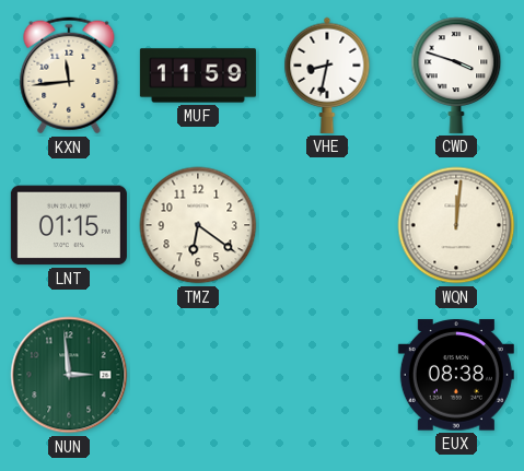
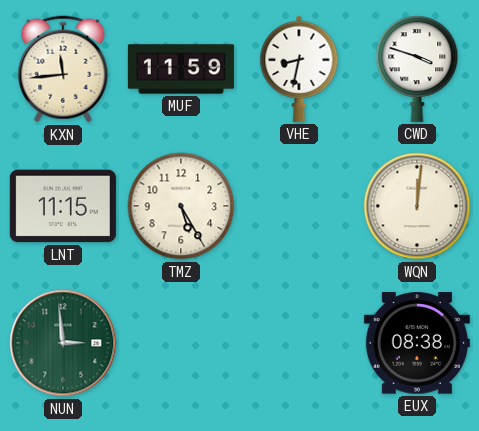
LNT: 01:15 -> 11:15
TMZ: 6:21 -> 5:25
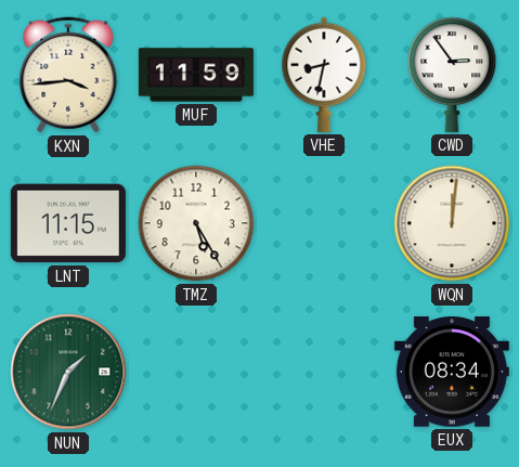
KXN: 11:44 -> 3:44
CWD: 3:48 -> 2:54
NUN: 2:59 -> 1:34
EUX: 08:38 -> 08:34
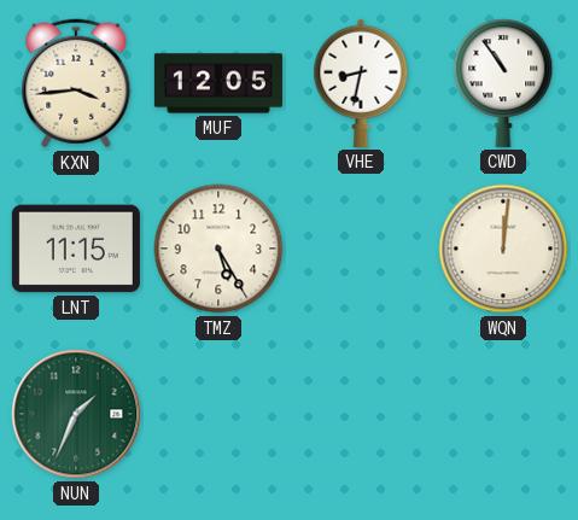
MUF: 11:59 -> 12:05
CWD: 2:54 -> 10:54
EUX: 08:34 -> none
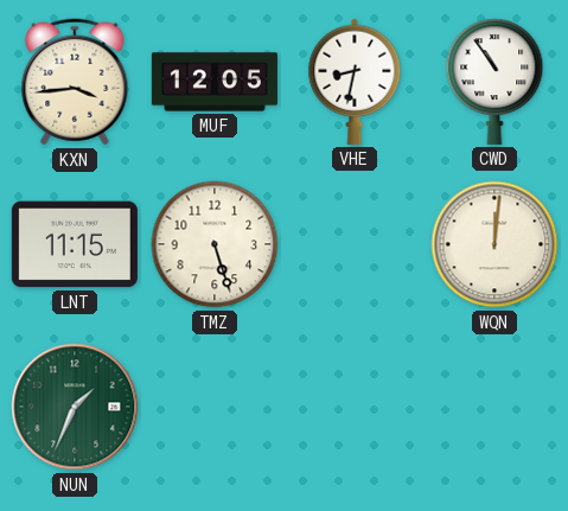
TMZ: 5:25 -> 5:27
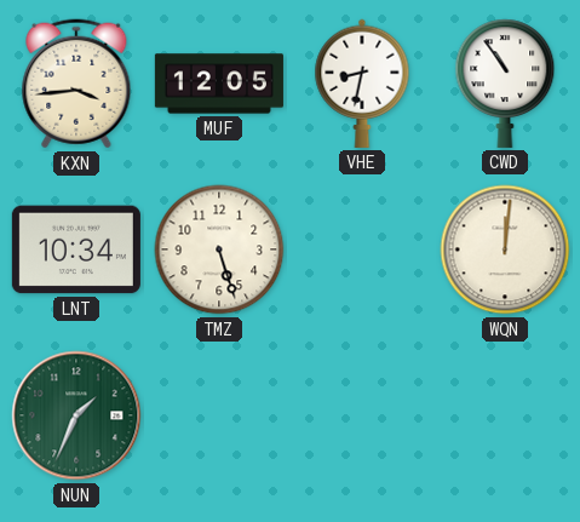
LNT: 11:15 -> 10:34
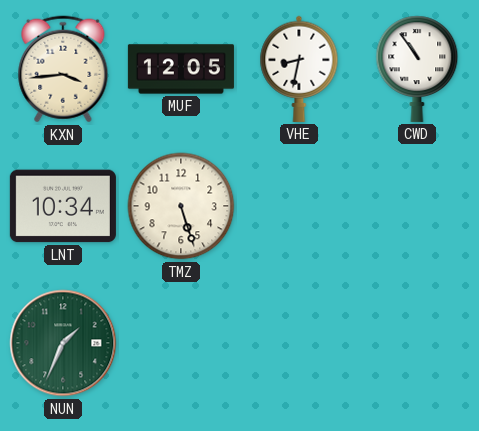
WQN: 12:01 -> none
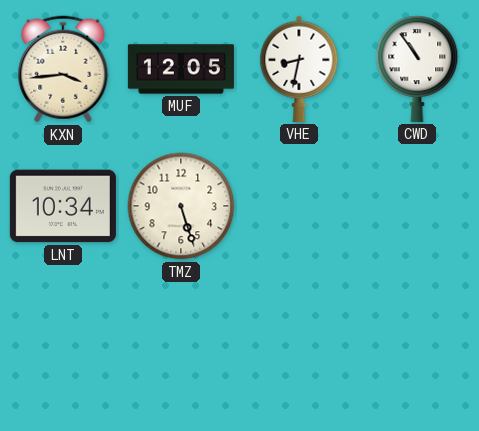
NUN: 1:34 -> none
